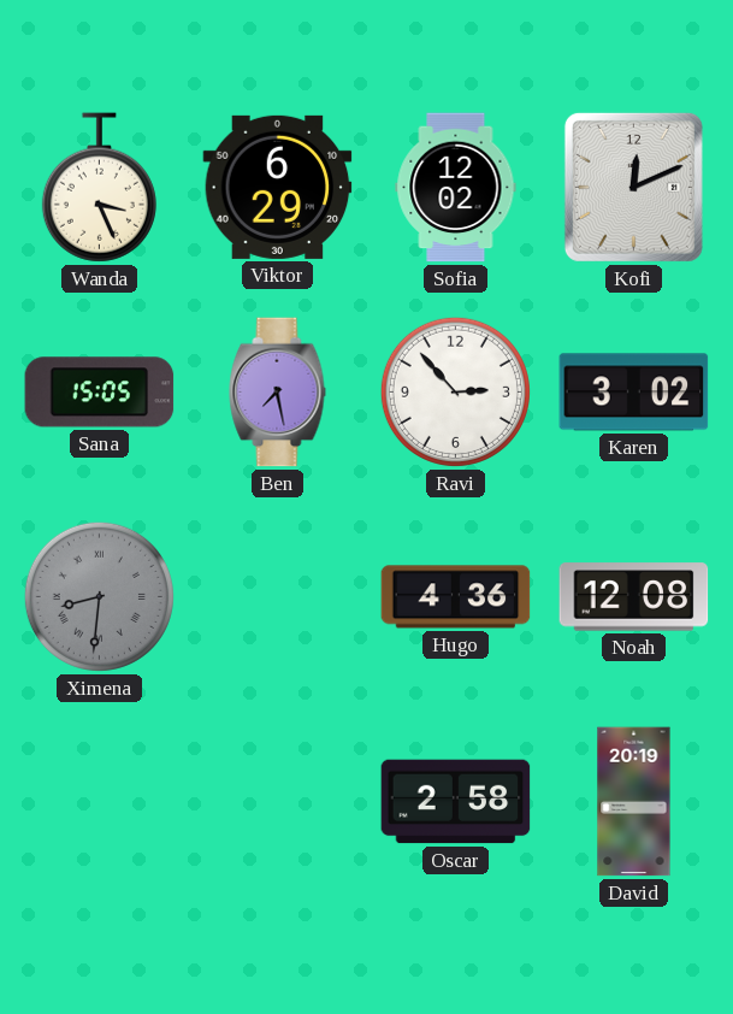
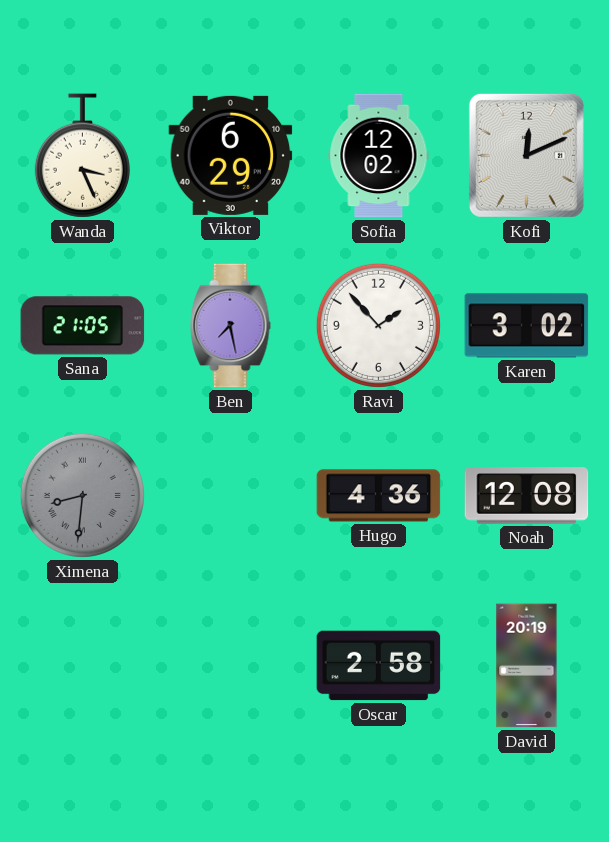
Sana: 15:05 -> 21:05
Ravi: 2:53 -> 1:53
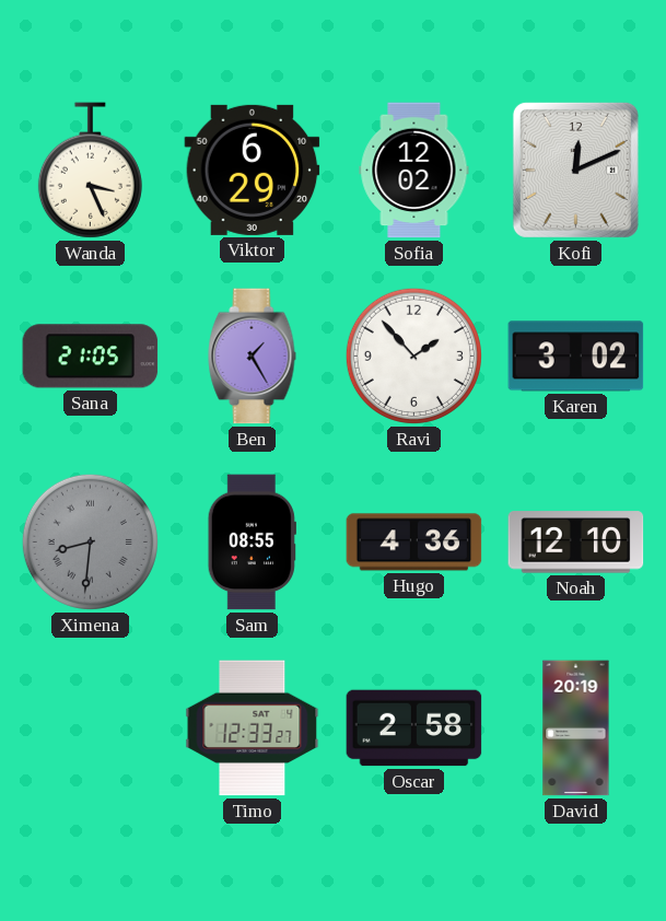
Ben: 7:28 -> 1:25
Sam: none -> 08:55
Noah: 12:08 -> 12:10
Timo: none -> 12:33
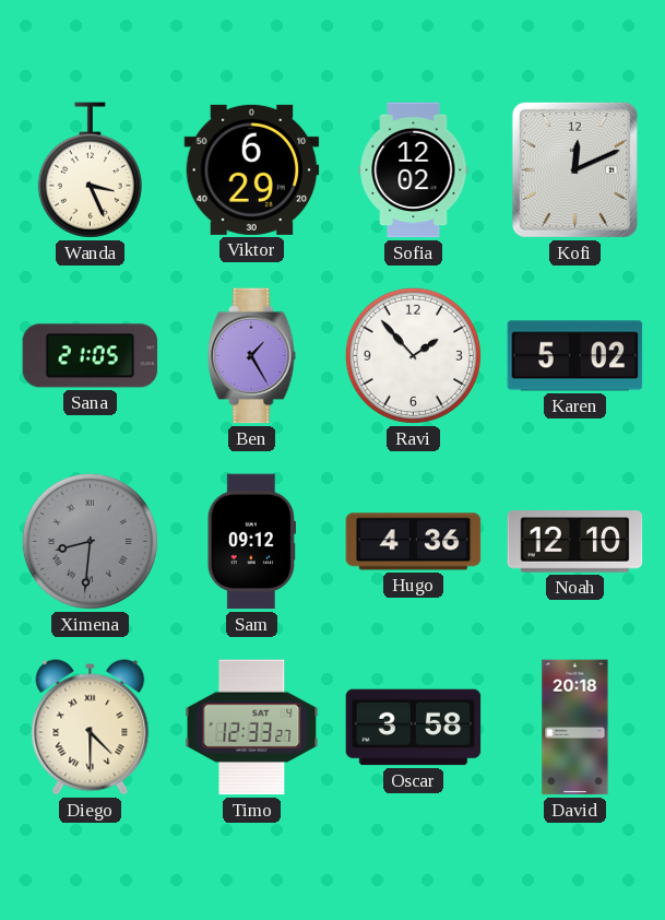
Karen: 3:02 -> 5:02
Sam: 08:55 -> 09:12
Diego: none -> 4:30
Oscar: 2:58 -> 3:58
David: 20:19 -> 20:18
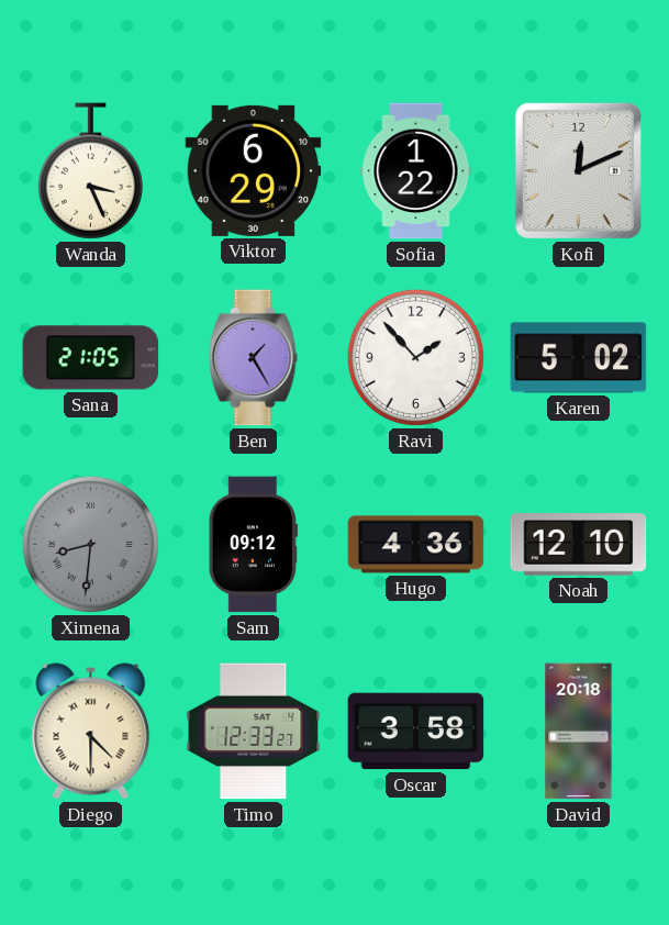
Sofia: 12:02 -> 1:22
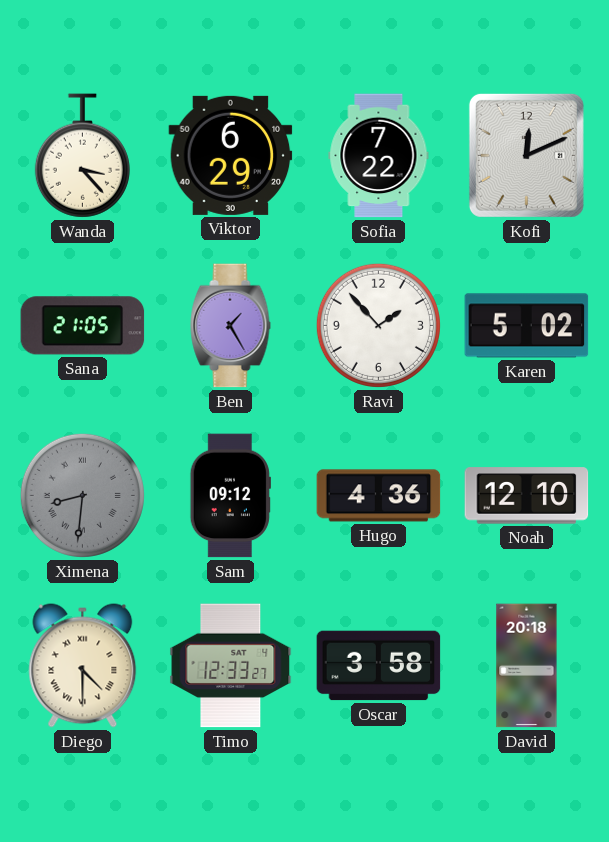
Wanda: 3:26 -> 3:23
Sofia: 1:22 -> 7:22
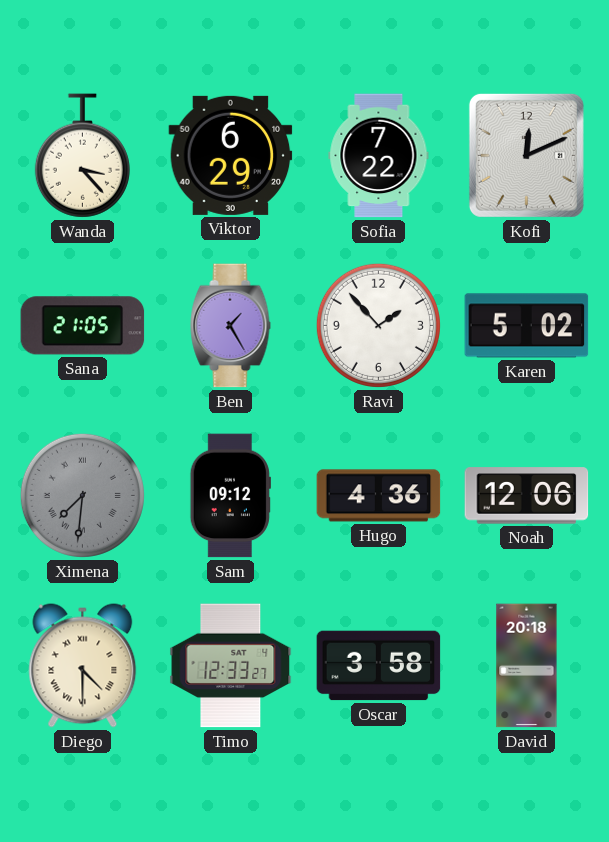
Ximena: 8:31 -> 7:31
Noah: 12:10 -> 12:06
